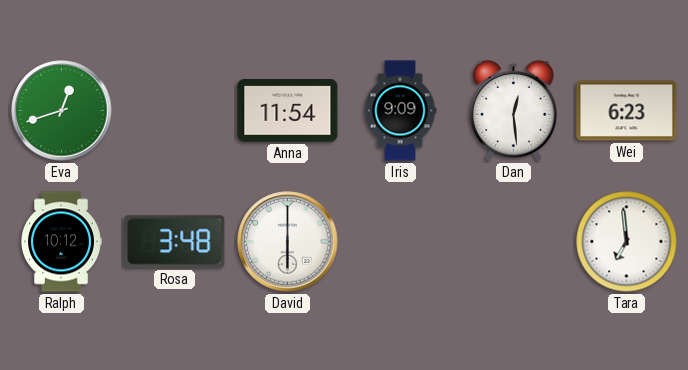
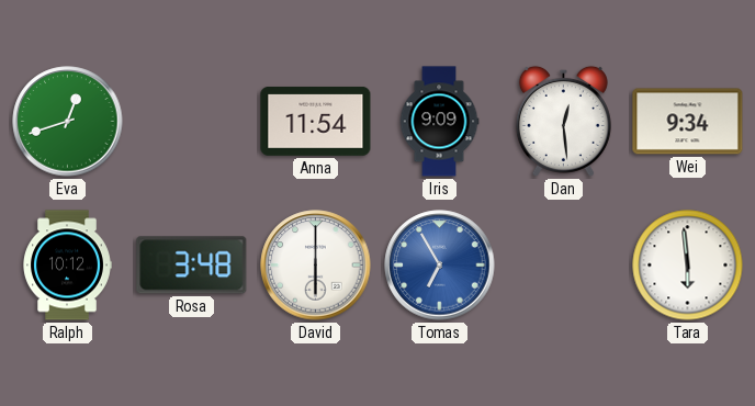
Wei: 6:23 -> 9:34
Tomas: none -> 6:55
Tara: 6:59 -> 5:59
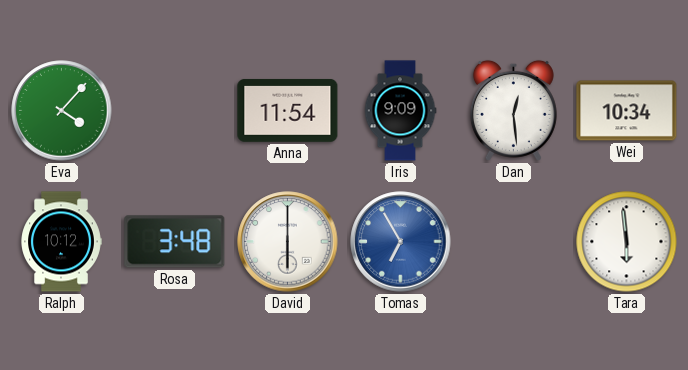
Eva: 12:42 -> 4:07
Wei: 9:34 -> 10:34
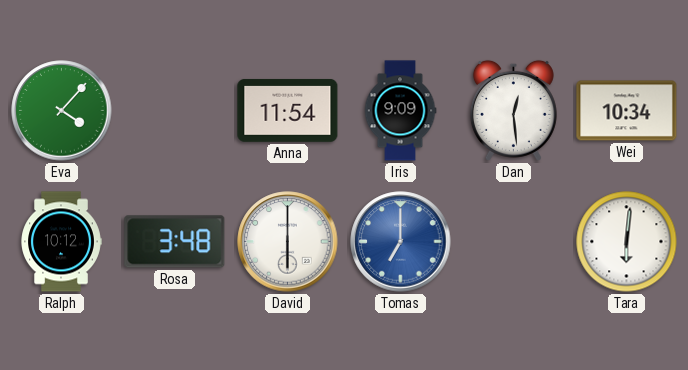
Tomas: 6:55 -> 7:00
Tara: 5:59 -> 6:01
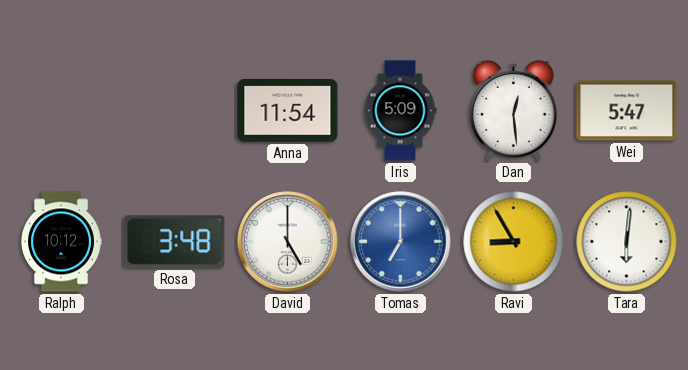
Eva: 4:07 -> none
Iris: 9:09 -> 5:09
Wei: 10:34 -> 5:47
David: 6:00 -> 5:00
Ravi: none -> 8:55
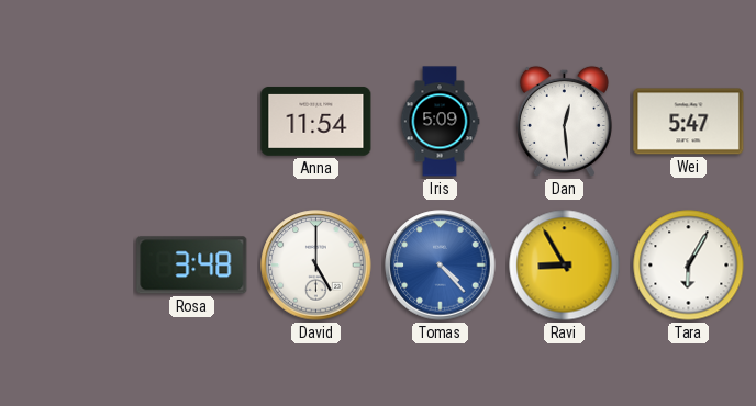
Ralph: 10:12 -> none
Tomas: 7:00 -> 4:23
Tara: 6:01 -> 6:05
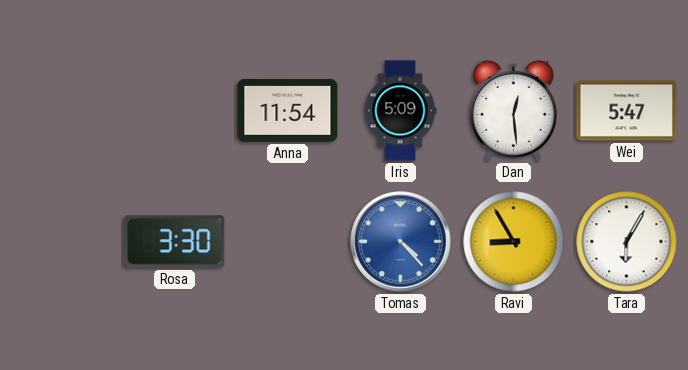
Rosa: 3:48 -> 3:30
David: 5:00 -> none
